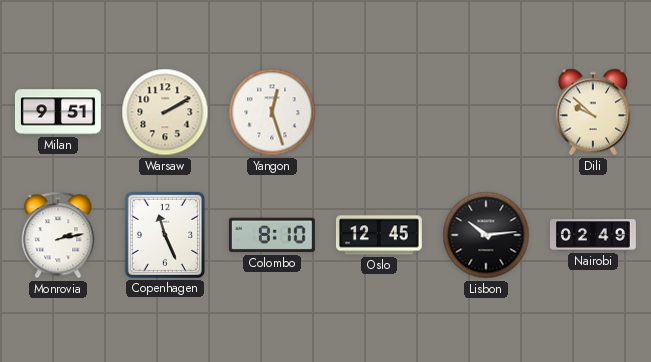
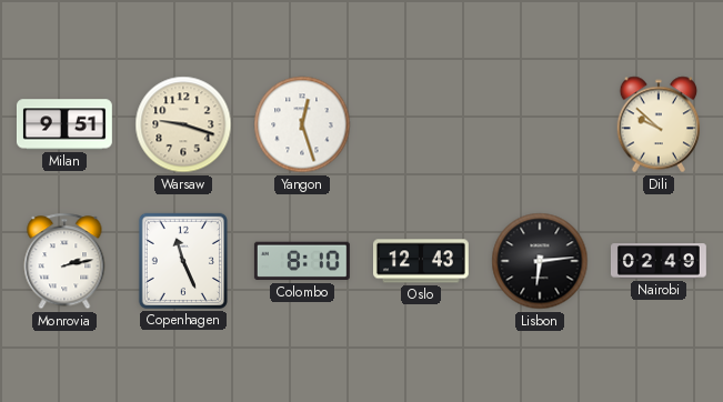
Warsaw: 2:10 -> 9:18
Oslo: 12:45 -> 12:43
Lisbon: 10:14 -> 6:14
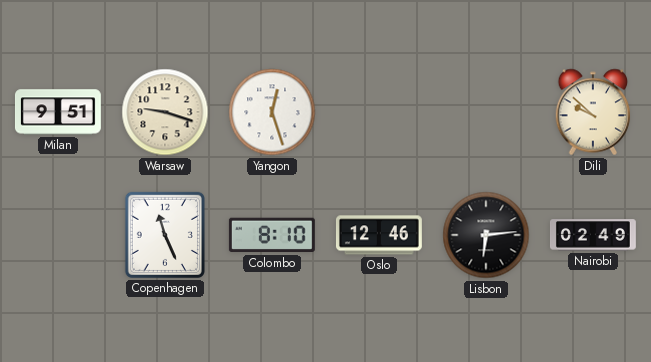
Monrovia: 2:13 -> none
Oslo: 12:43 -> 12:46
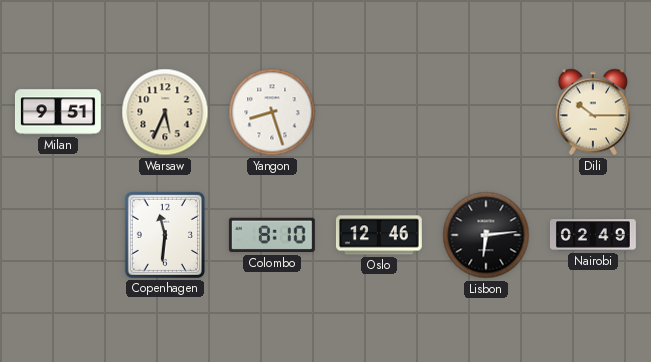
Warsaw: 9:18 -> 5:34
Yangon: 12:27 -> 8:27
Dili: 9:52 -> 10:15
Copenhagen: 11:26 -> 11:31
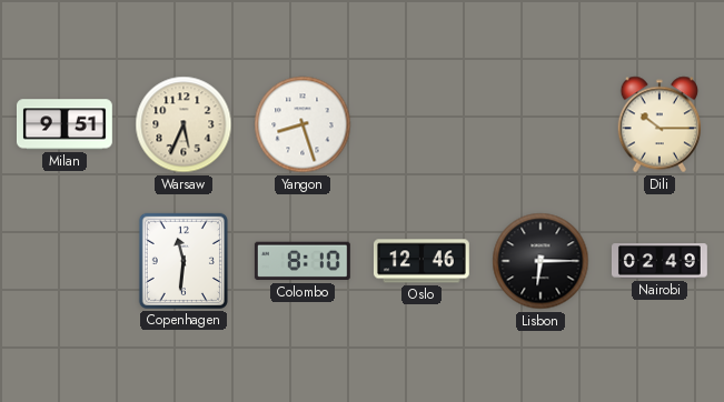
Lisbon: 6:14 -> 6:15
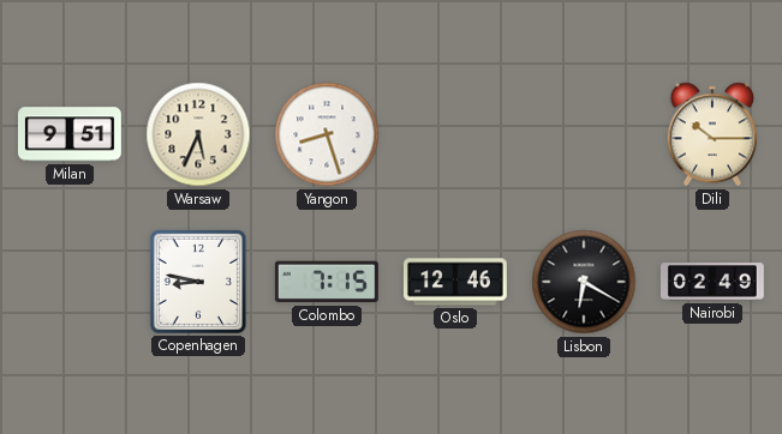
Copenhagen: 11:31 -> 8:47
Colombo: 8:10 -> 7:15
Lisbon: 6:15 -> 6:20
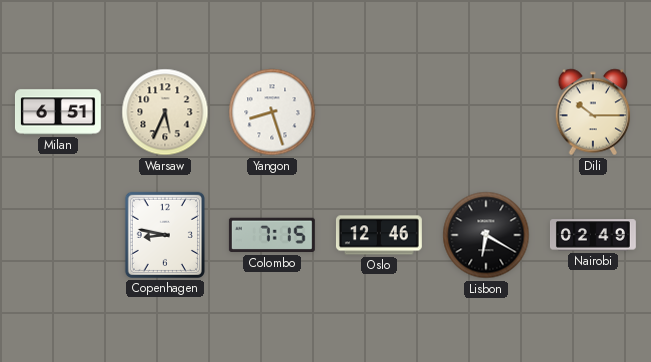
Milan: 9:51 -> 6:51
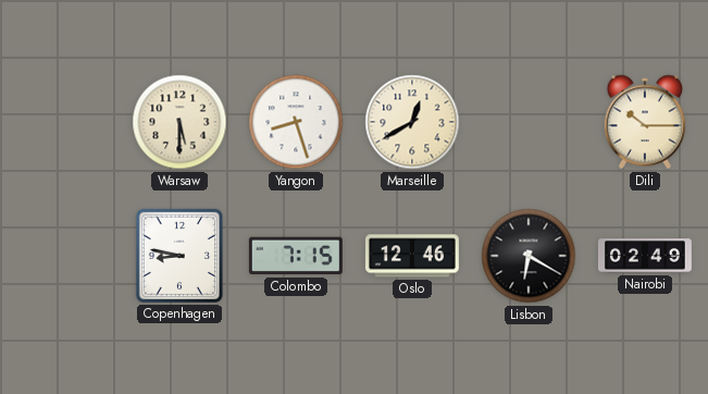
Milan: 6:51 -> none
Warsaw: 5:34 -> 5:30
Marseille: none -> 12:40
